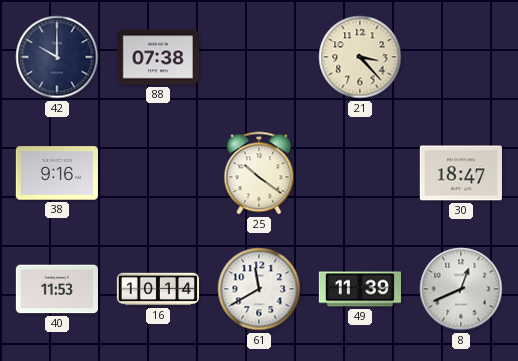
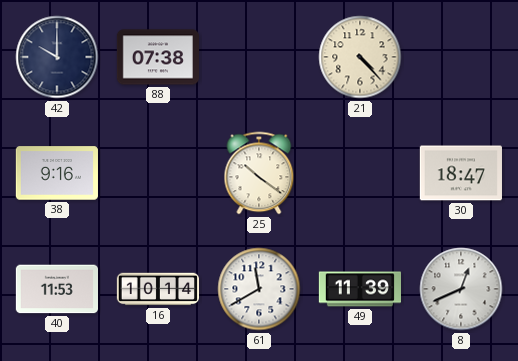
21: 3:23 -> 4:23
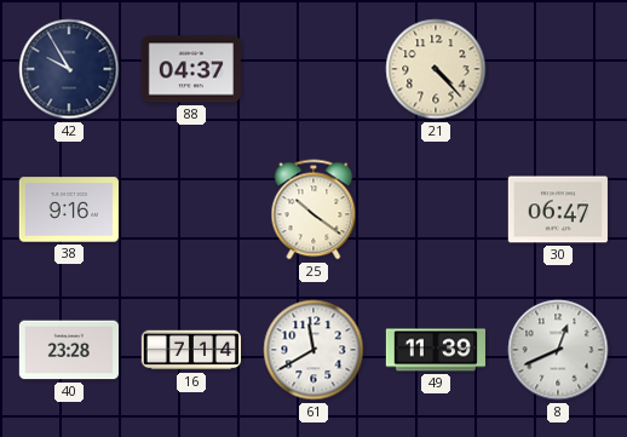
42: 10:00 -> 9:55
88: 07:38 -> 04:37
30: 18:47 -> 06:47
40: 11:53 -> 23:28
16: 10:14 -> 7:14
